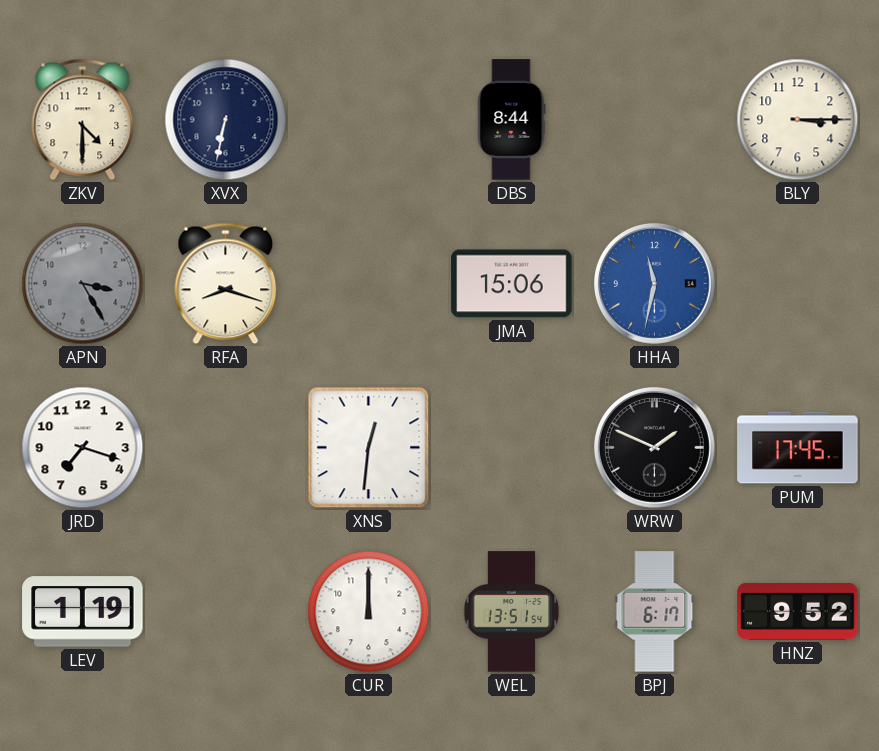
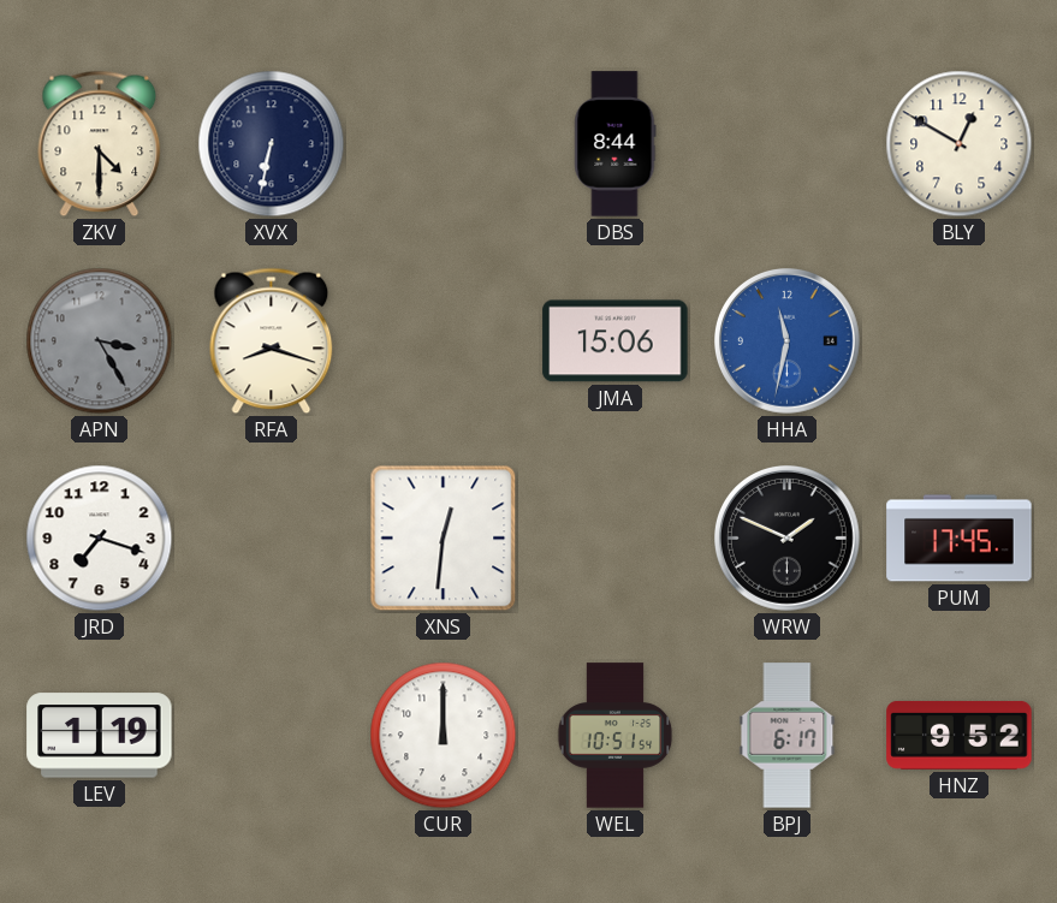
BLY: 3:15 -> 12:50
WEL: 13:51 -> 10:51
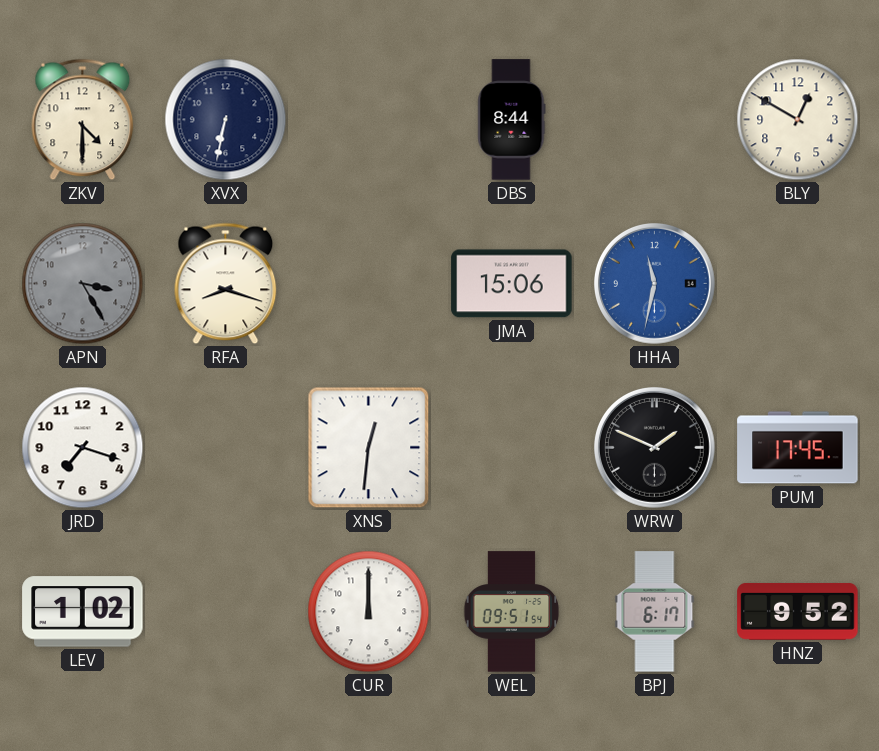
LEV: 1:19 -> 1:02
WEL: 10:51 -> 09:51
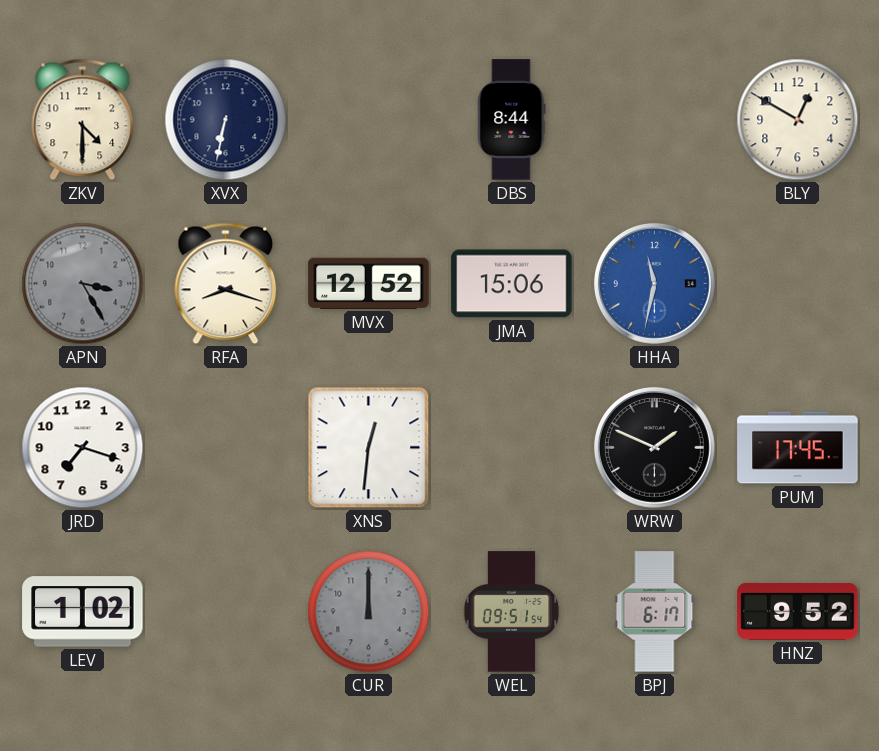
MVX: none -> 12:52
CUR dial: white -> grey
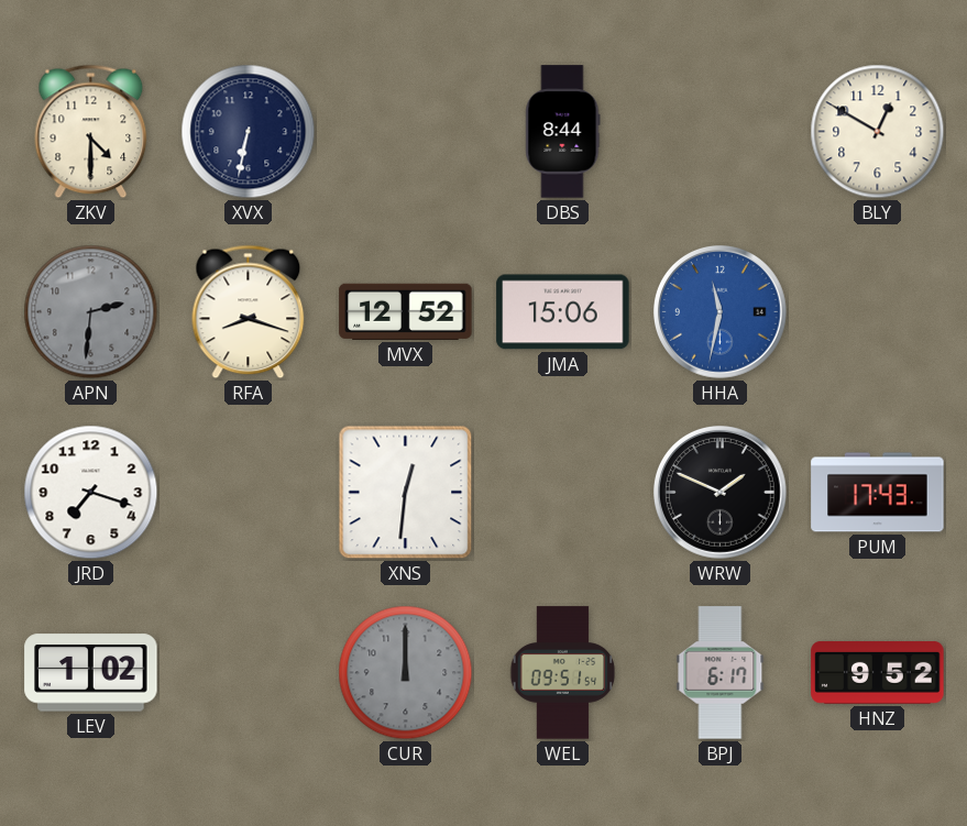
APN: 3:25 -> 2:31
PUM: 17:45 -> 17:43
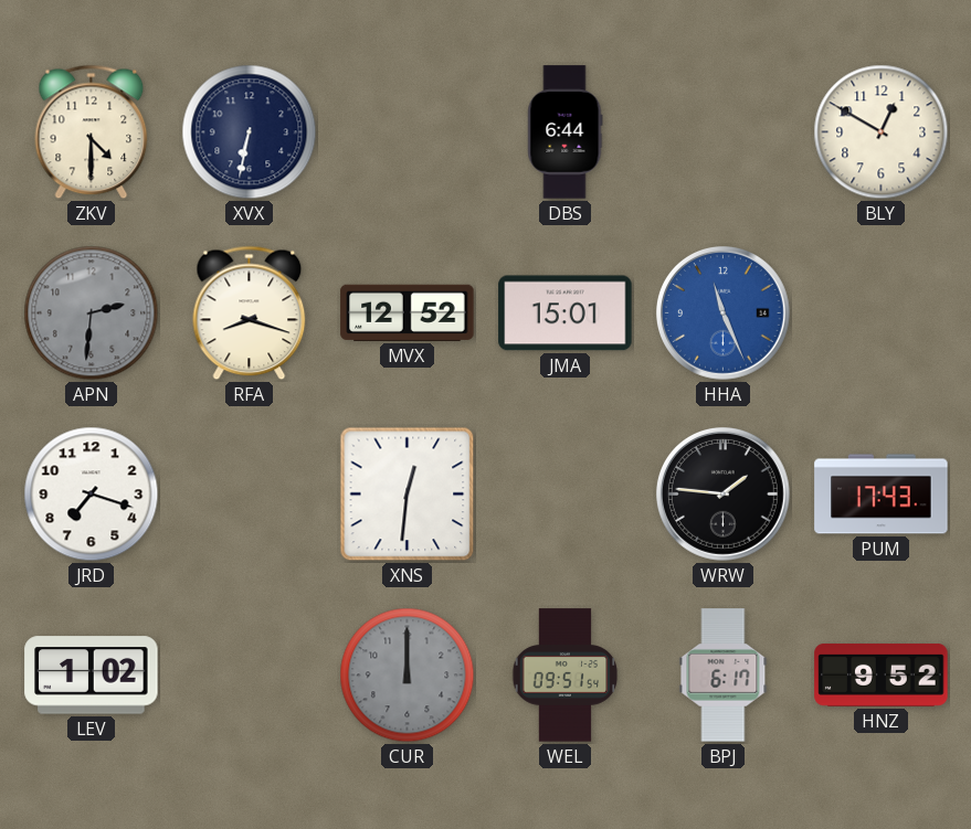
DBS: 8:44 -> 6:44
JMA: 15:06 -> 15:01
HHA: 11:32 -> 11:26
WRW: 1:49 -> 1:46
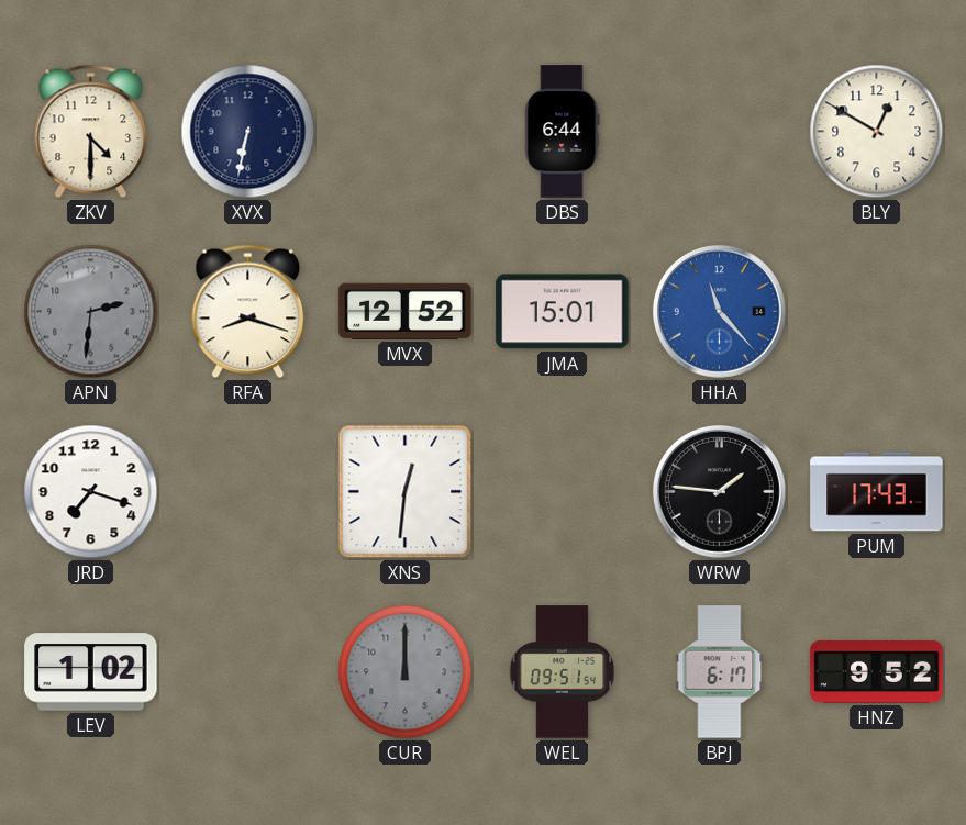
HHA: 11:26 -> 11:23
